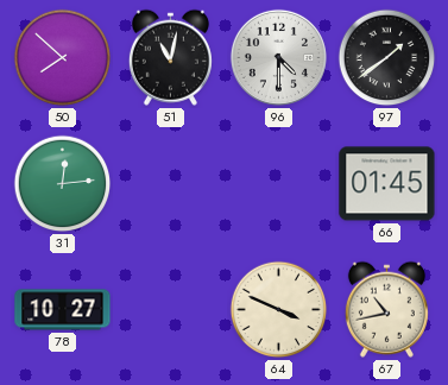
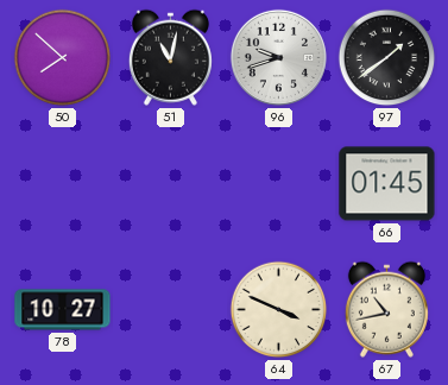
96: 4:30 -> 9:42
31: 12:14 -> none
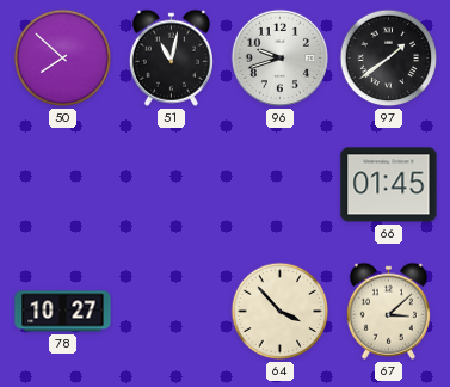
64: 3:49 -> 3:53
67: 10:43 -> 3:08
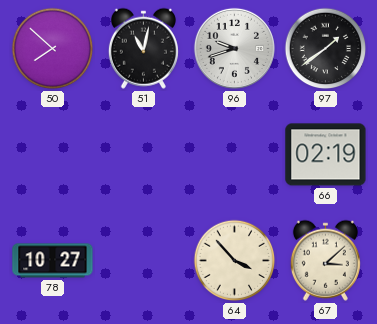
66: 01:45 -> 02:19
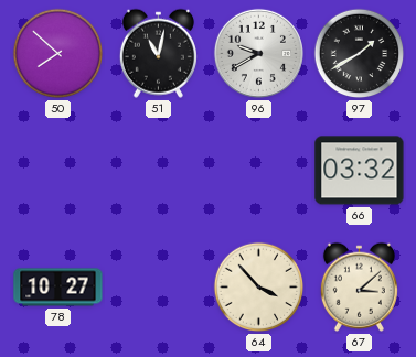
96: 9:42 -> 9:40
97: 1:39 -> 1:40
66: 02:19 -> 03:32
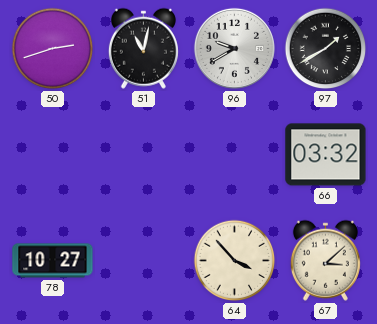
50: 7:52 -> 2:42
